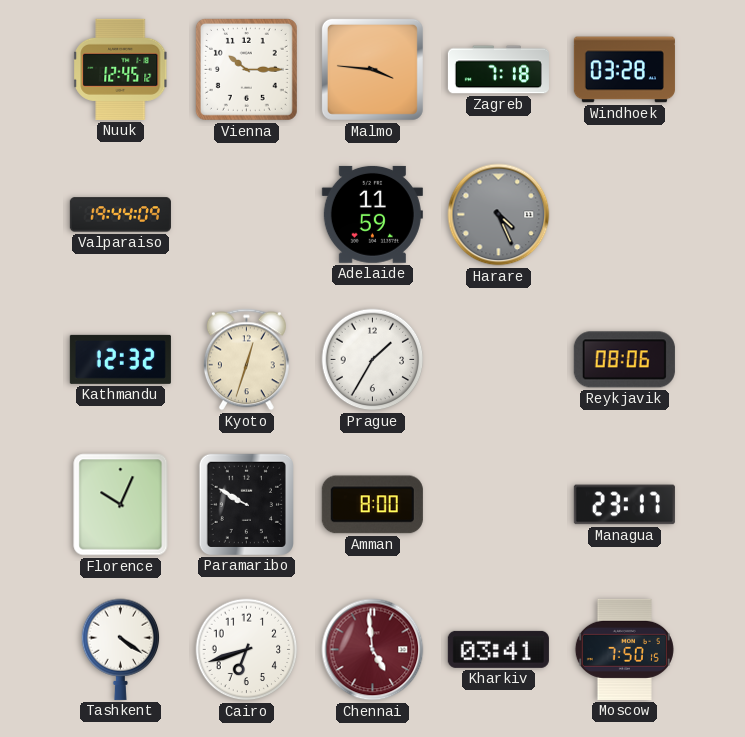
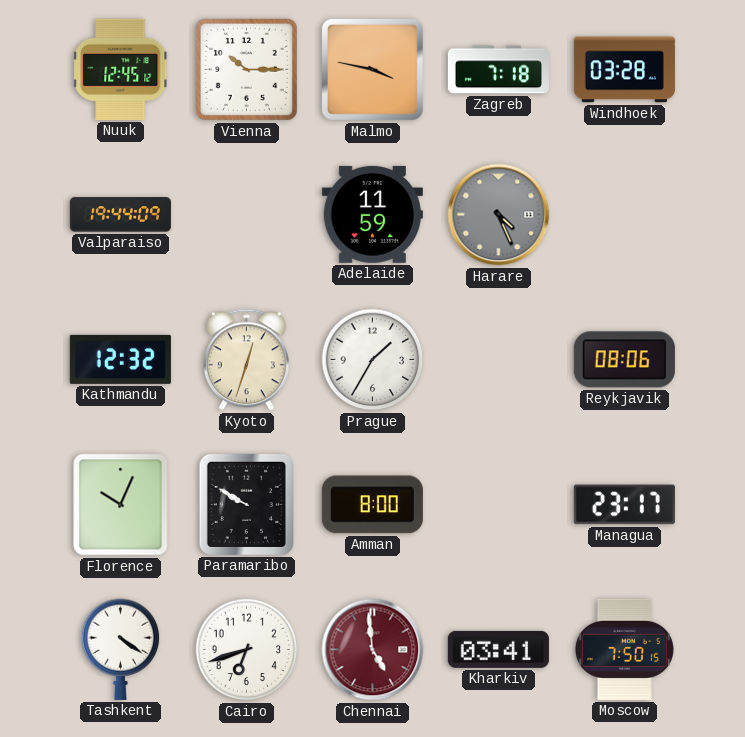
Malmo: 3:46 -> 3:47
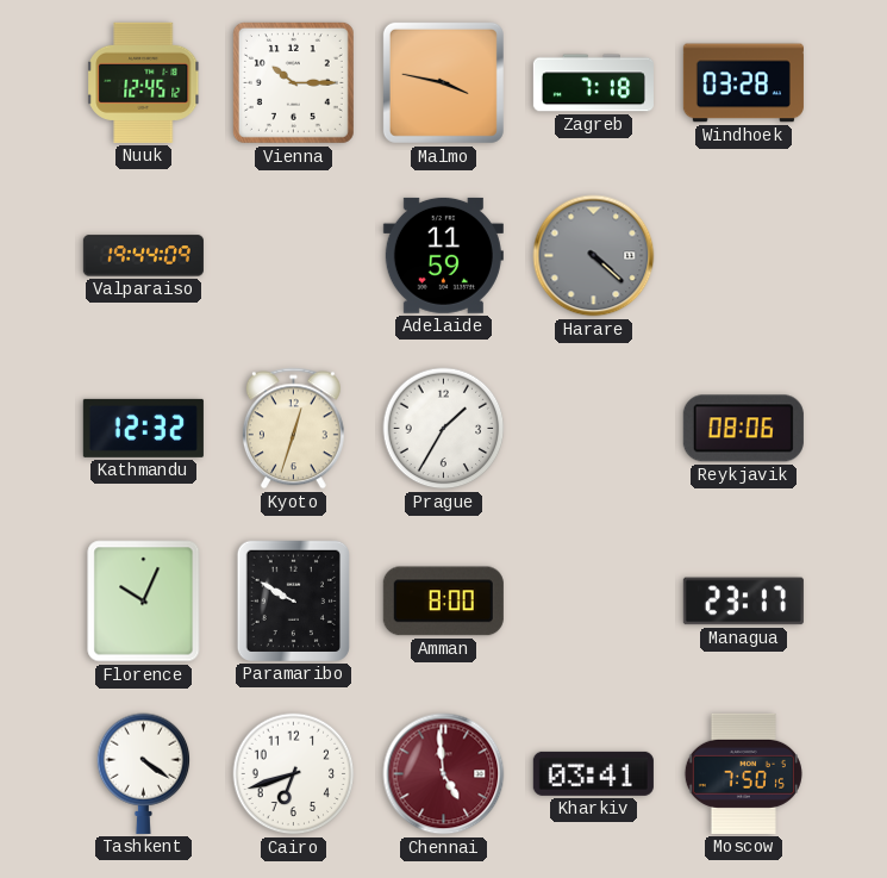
Harare: 4:26 -> 4:22
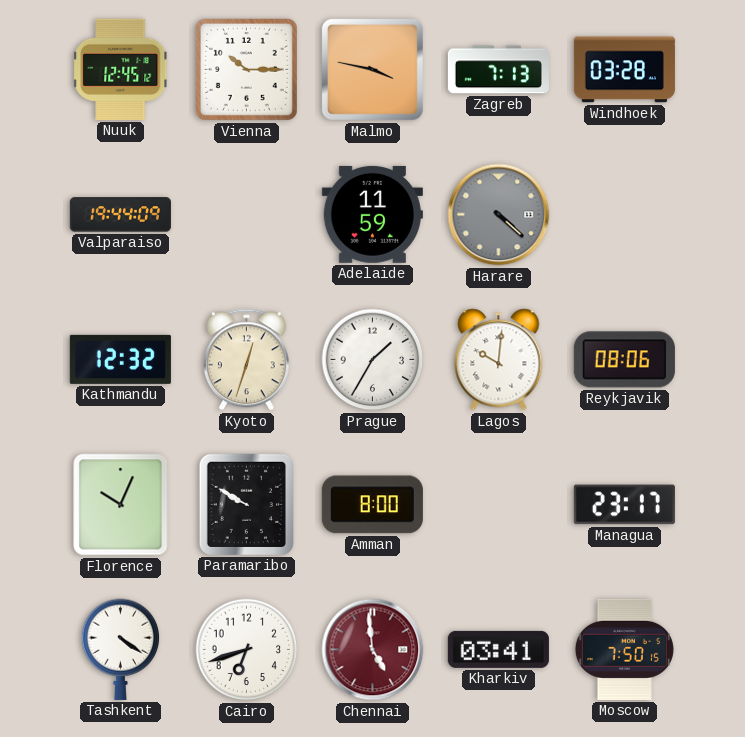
Zagreb: 7:18 -> 7:13
Lagos: none -> 10:01
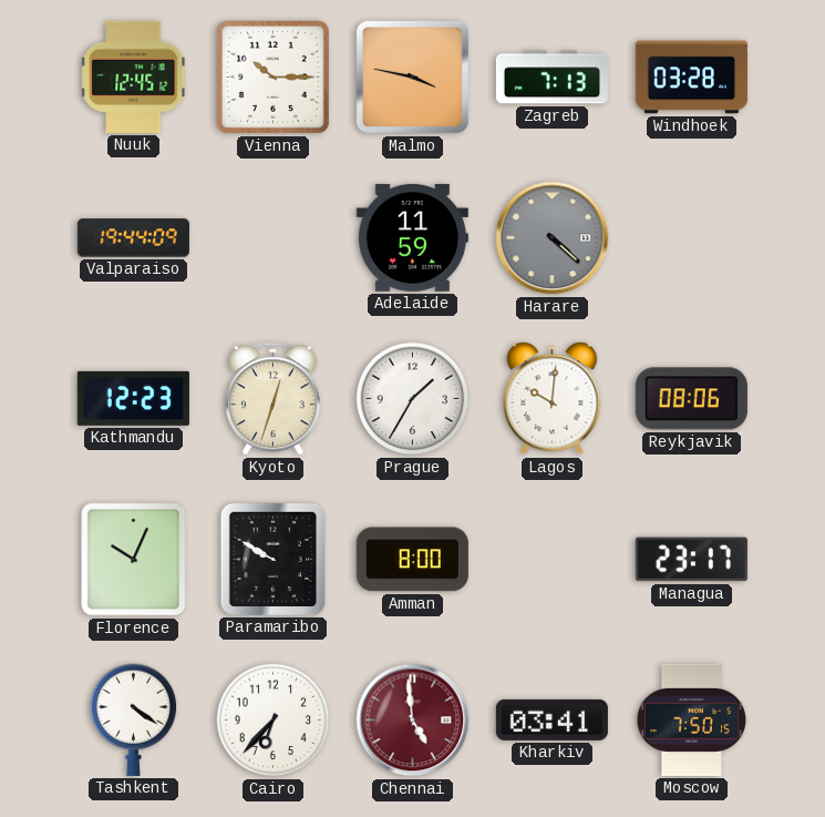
Kathmandu: 12:32 -> 12:23
Cairo: 6:42 -> 6:37
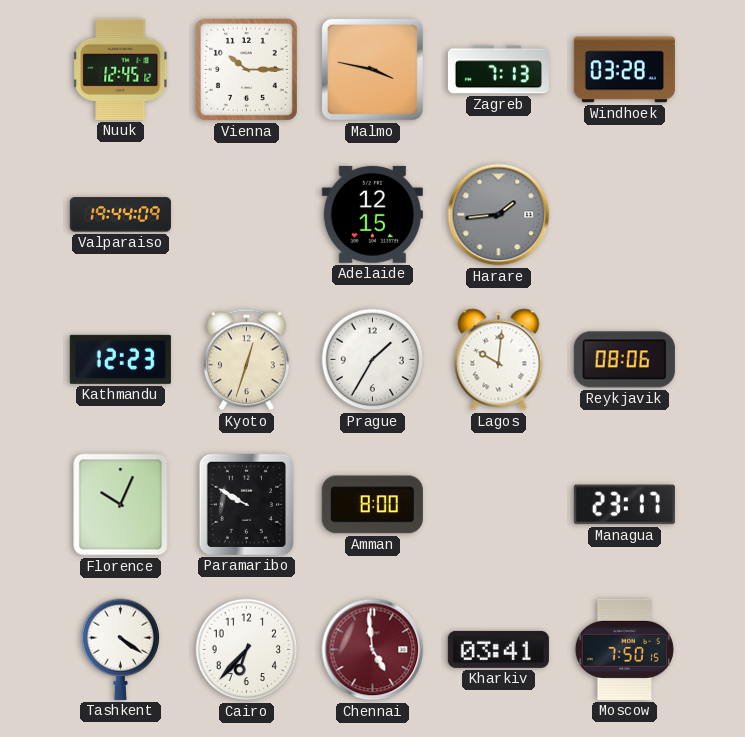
Adelaide: 11:59 -> 12:15
Harare: 4:22 -> 1:44
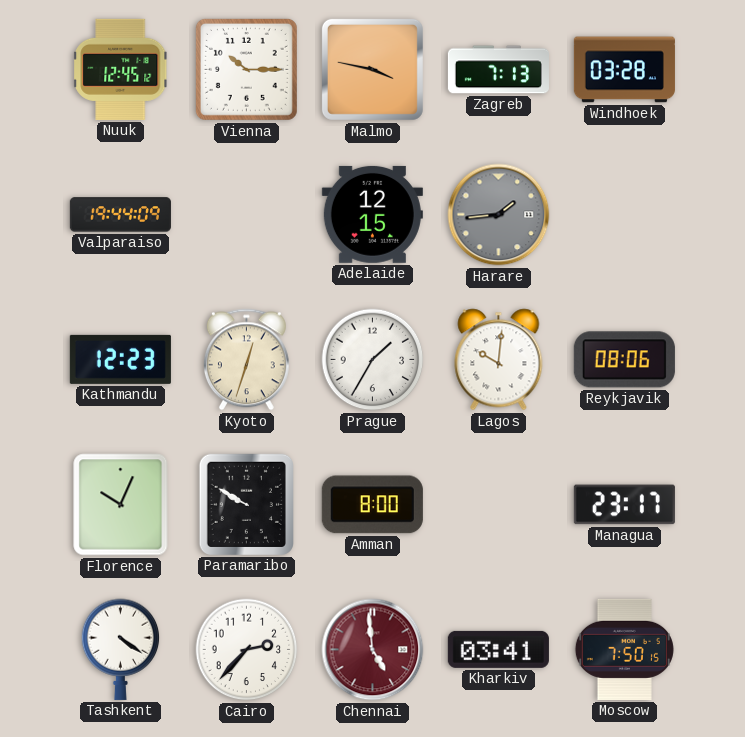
Cairo: 6:37 -> 2:37
